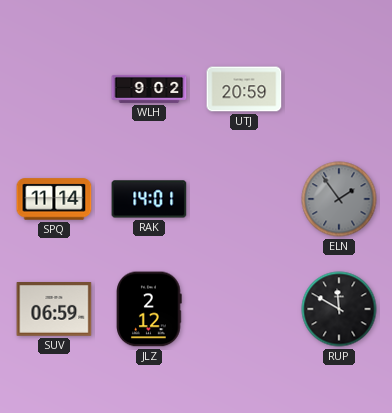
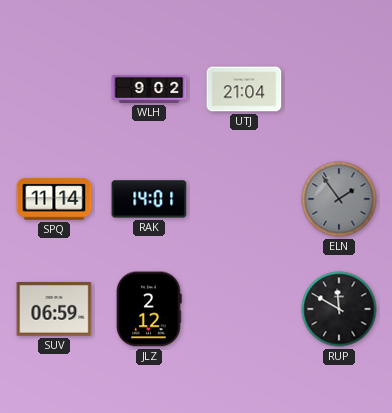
UTJ: 20:59 -> 21:04
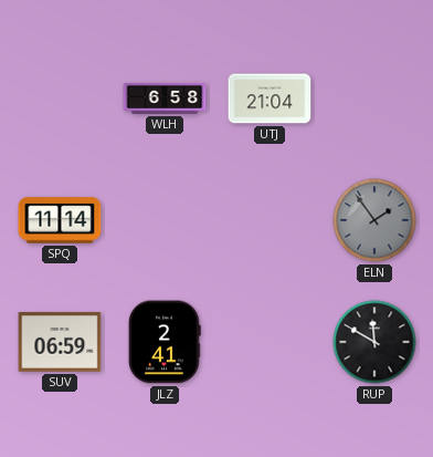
WLH: 9:02 -> 6:58
RAK: 14:01 -> none
JLZ: 2:12 -> 2:41
